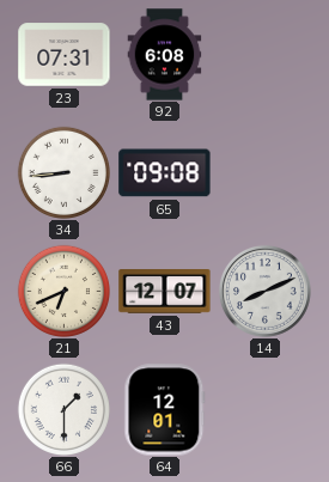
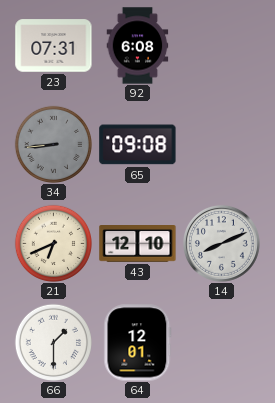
34 dial: white -> grey
43: 12:07 -> 12:10
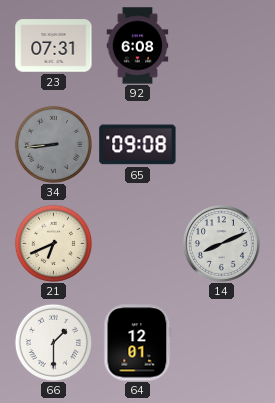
43: 12:10 -> none
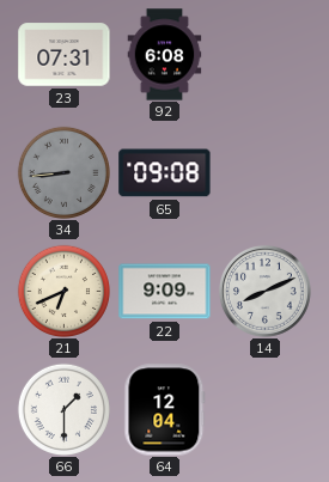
22: none -> 9:09
64: 12:01 -> 12:04
